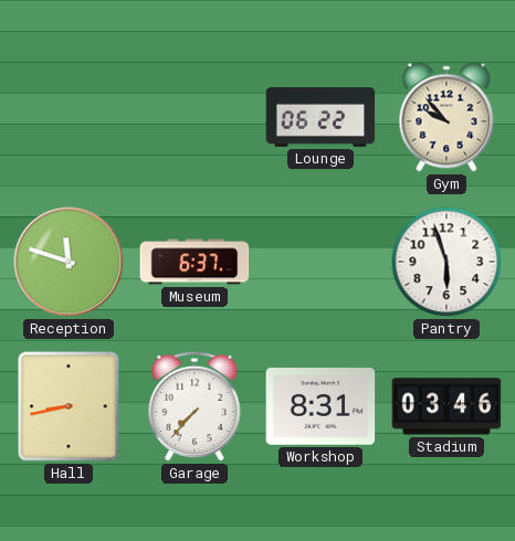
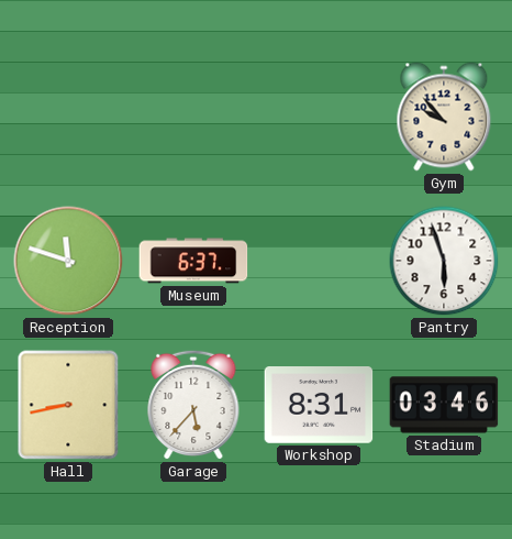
Lounge: 06:22 -> none
Garage: 7:37 -> 5:37
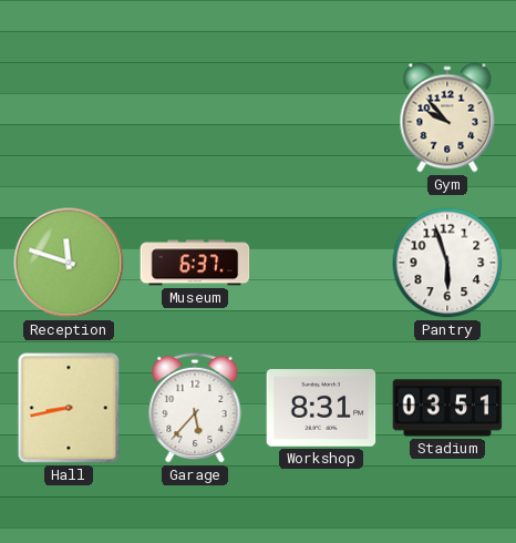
Stadium: 03:46 -> 03:51
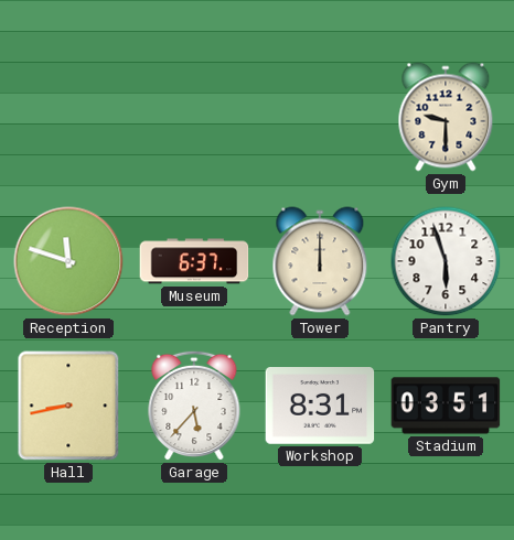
Gym: 9:53 -> 9:30
Tower: none -> 12:00
